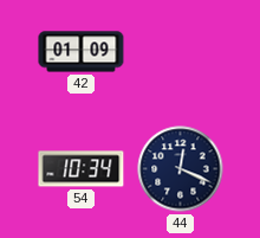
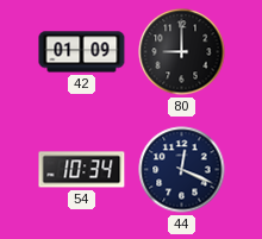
80: none -> 9:00
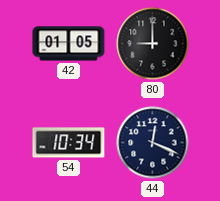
42: 01:09 -> 01:05
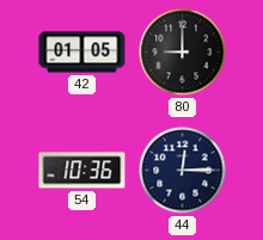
54: 10:34 -> 10:36
44: 12:19 -> 12:15
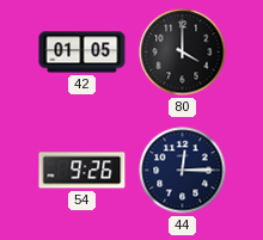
80: 9:00 -> 4:00
54: 10:36 -> 9:26
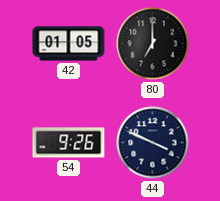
80: 4:00 -> 7:00
44: 12:15 -> 3:49
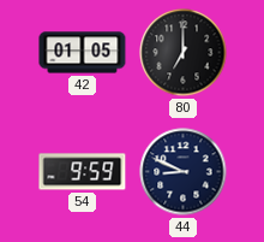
54: 9:26 -> 9:59
44: 3:49 -> 8:49
